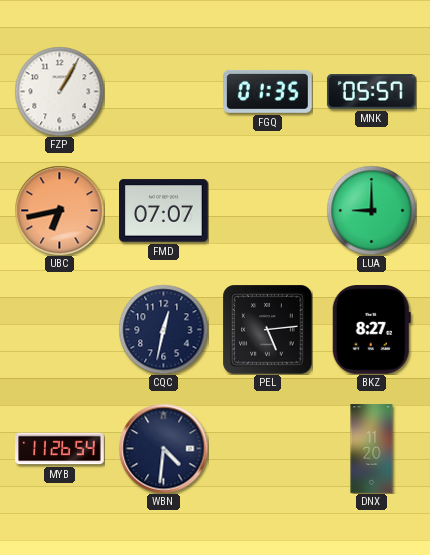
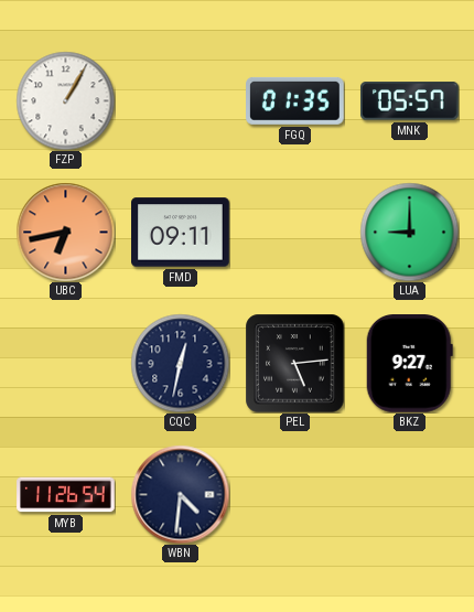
FMD: 07:07 -> 09:11
BKZ: 8:27 -> 9:27
DNX: 11:20 -> none
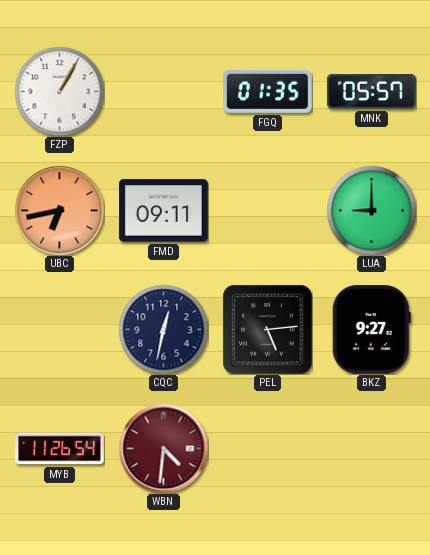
WBN dial: navy -> burgundy
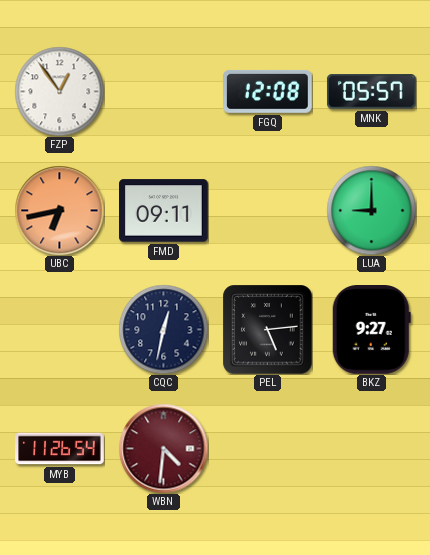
FZP: 1:05 -> 12:54
FGQ: 01:35 -> 12:08
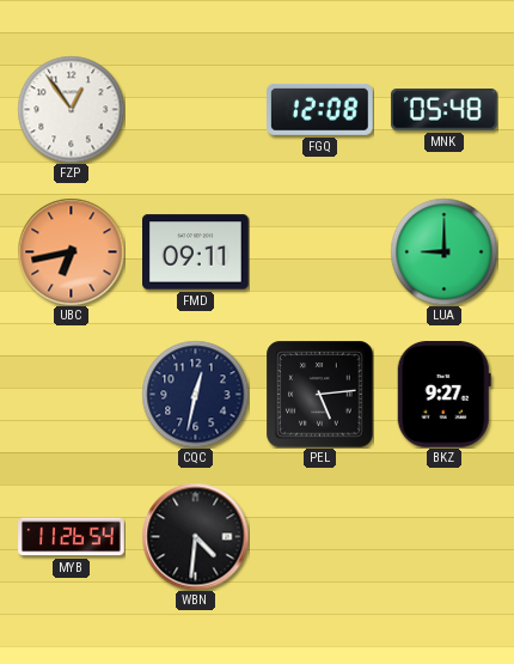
MNK: 05:57 -> 05:48
WBN dial: burgundy -> black
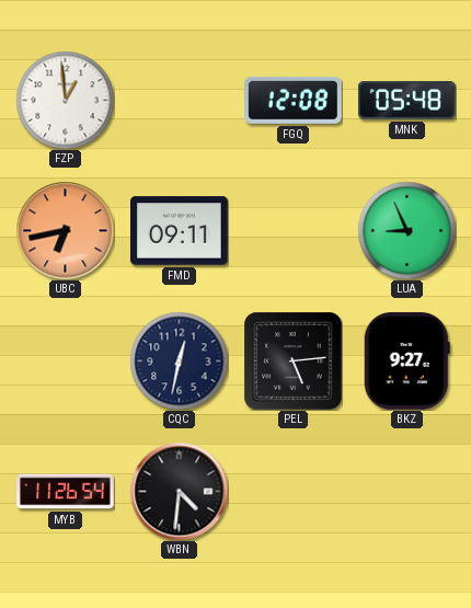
FZP: 12:54 -> 12:59
LUA: 9:00 -> 8:56
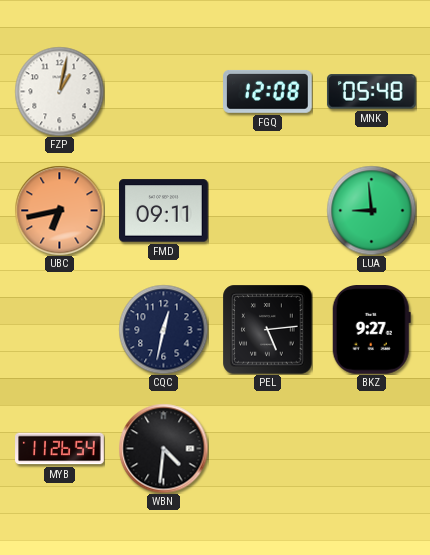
FZP: 12:59 -> 1:02
LUA: 8:56 -> 8:59
